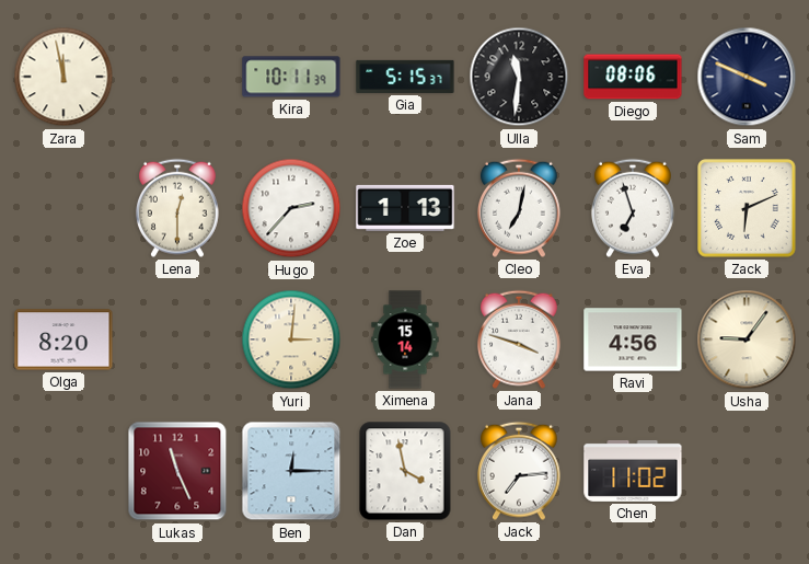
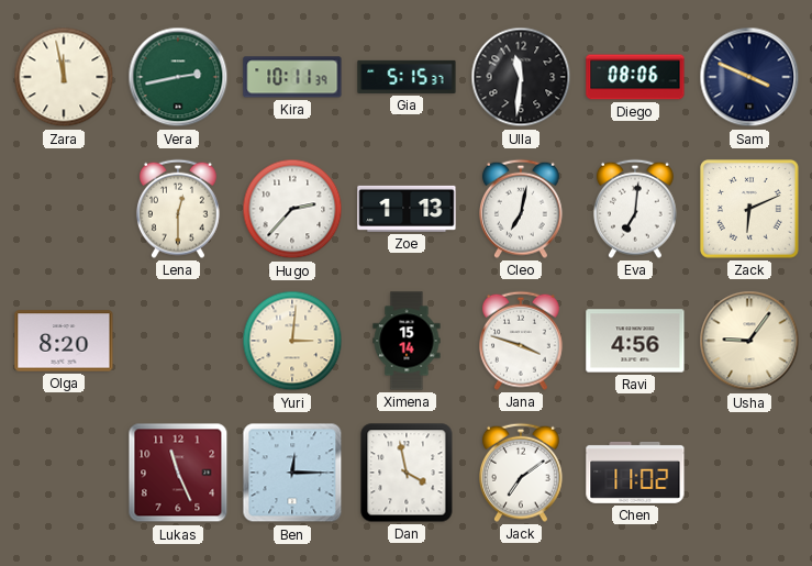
Vera: none -> 2:43
Eva: 6:57 -> 7:01
Jack: 7:14 -> 7:09
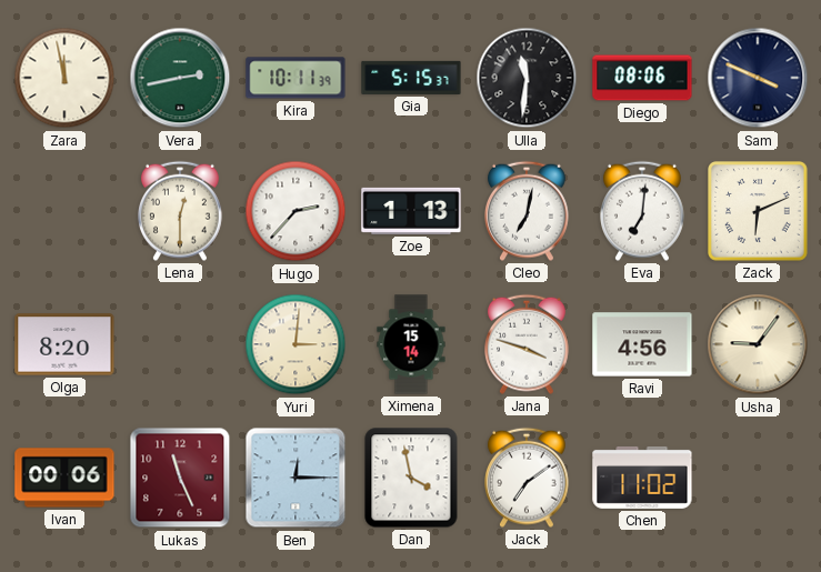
Ivan: none -> 00:06
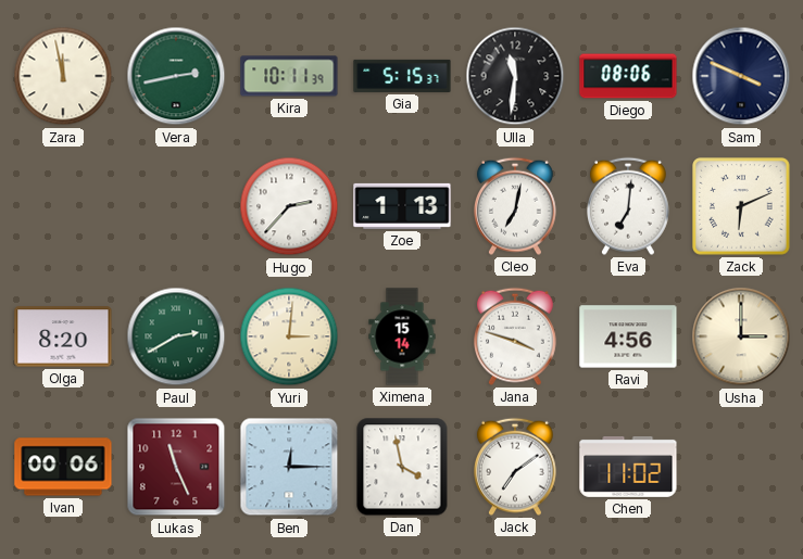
Lena: 12:30 -> none
Paul: none -> 2:40
Usha: 9:06 -> 3:00
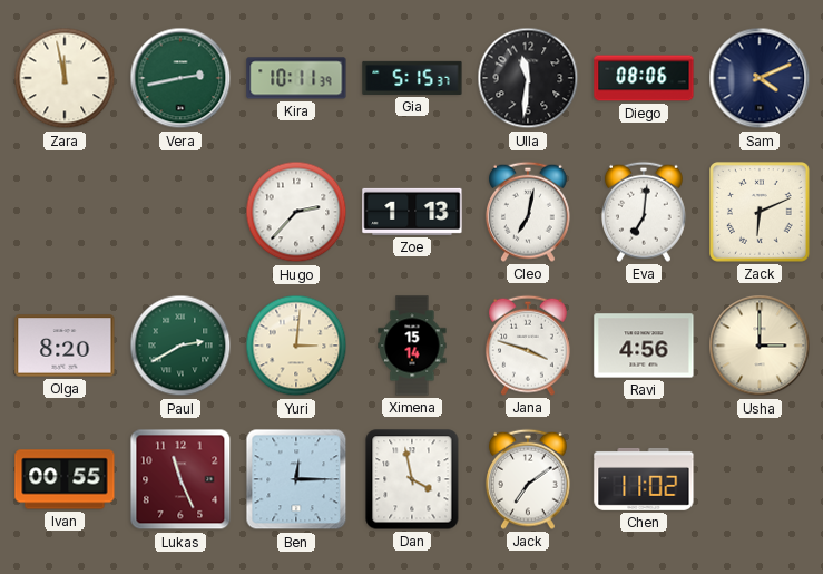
Sam: 3:49 -> 4:11
Ivan: 00:06 -> 00:55
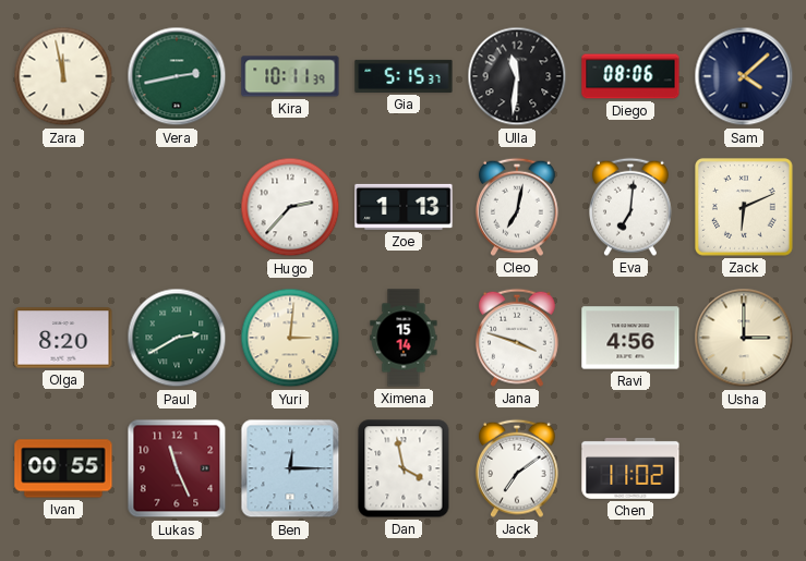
Sam: 4:11 -> 4:08
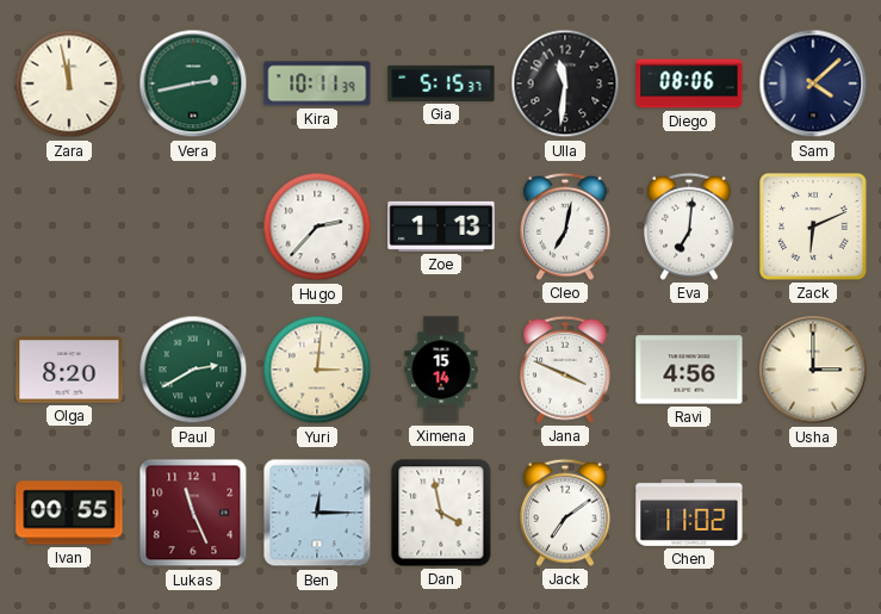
Jana: 3:48 -> 3:49
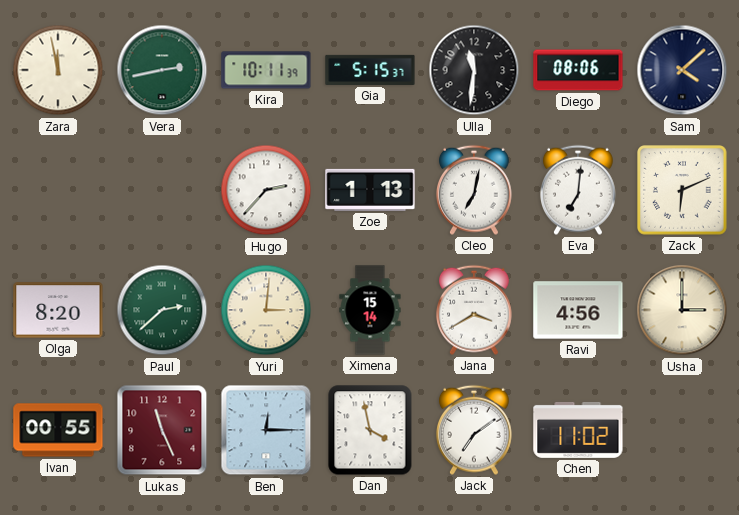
Paul: 2:40 -> 2:38
Jana: 3:49 -> 3:40
